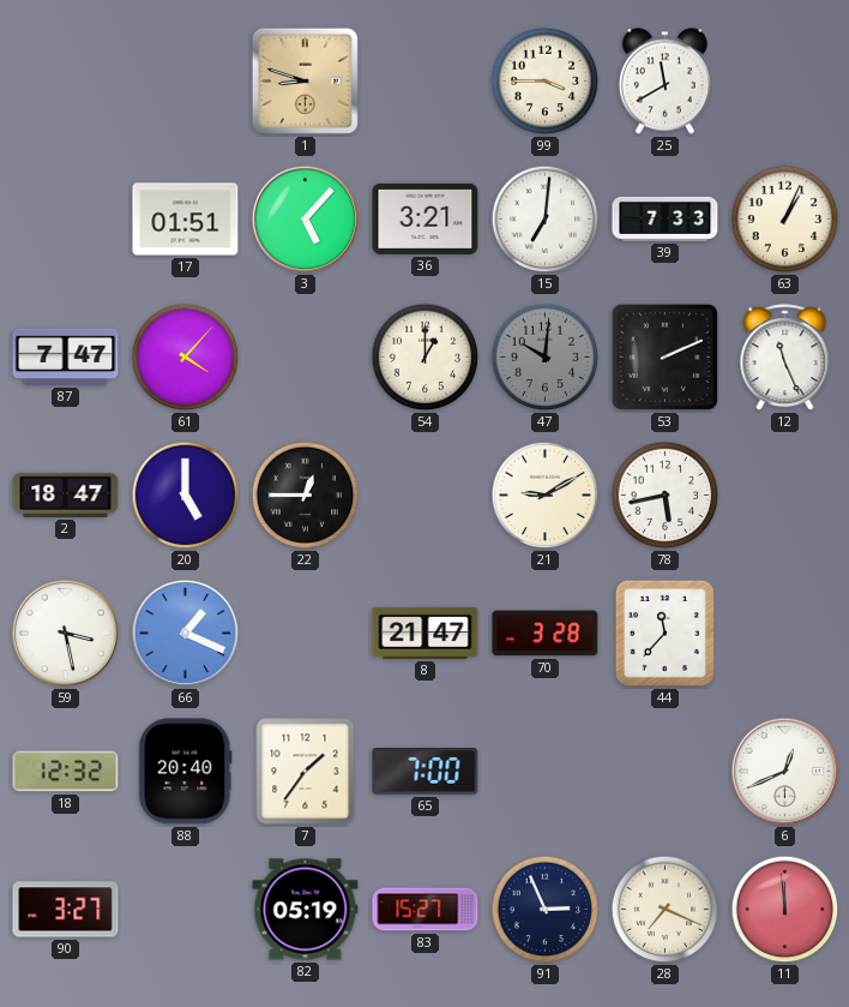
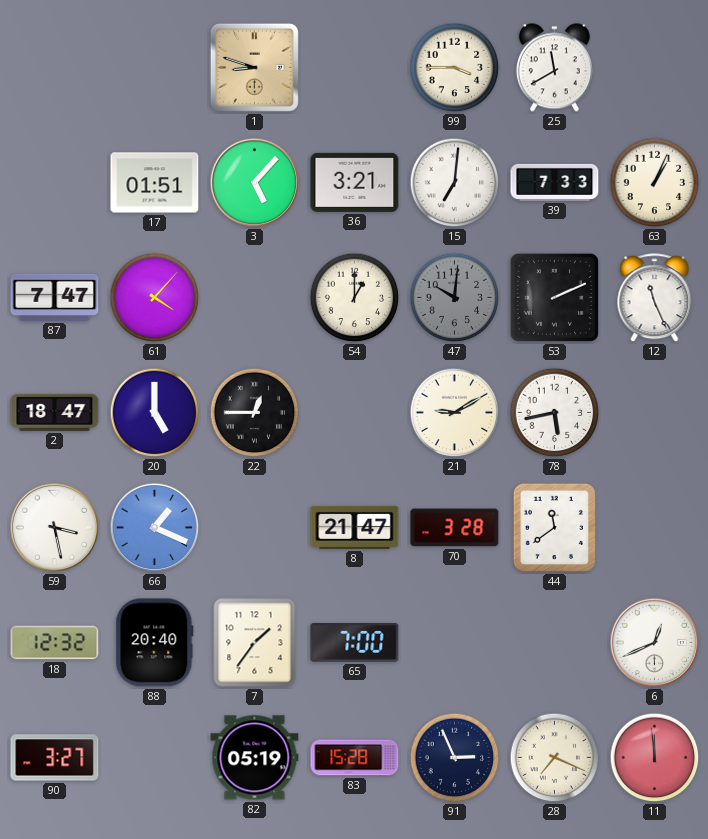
44: 11:37 -> 11:39
83: 15:27 -> 15:28
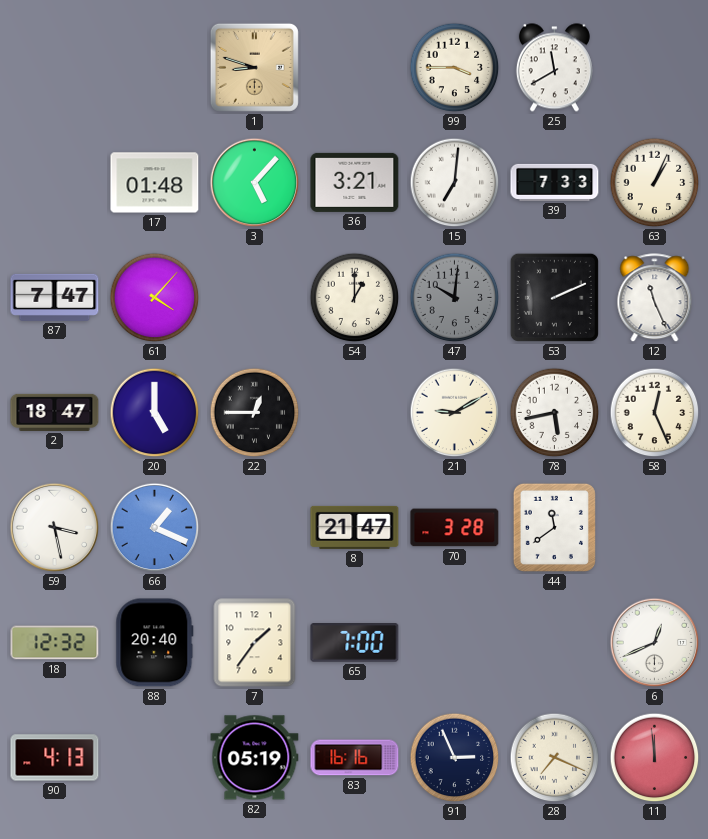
17: 01:51 -> 01:48
58: none -> 12:26
90: 3:27 -> 4:13
83: 15:28 -> 16:16
